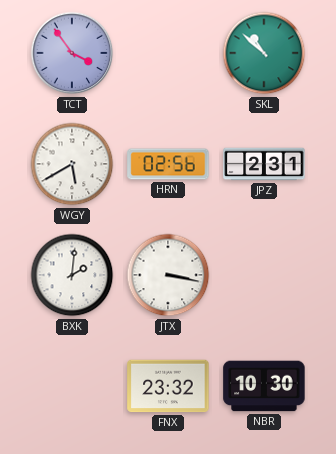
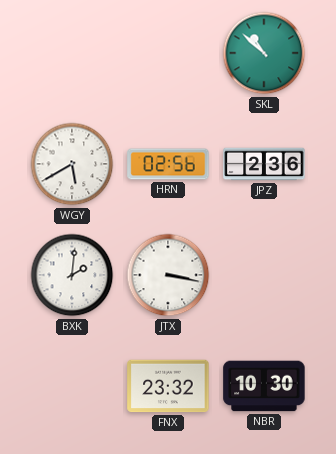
TCT: 3:54 -> none
JPZ: 2:31 -> 2:36
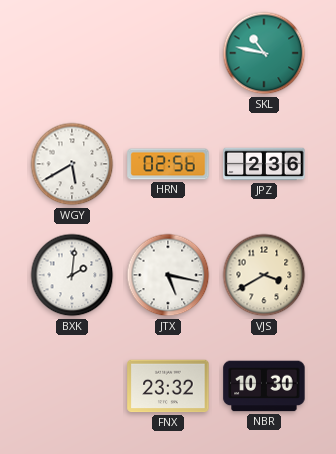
SKL: 10:52 -> 10:47
JTX: 3:17 -> 5:17
VJS: none -> 3:40
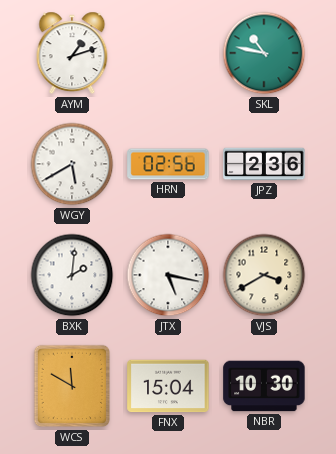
AYM: none -> 1:12
WCS: none -> 11:50
FNX: 23:32 -> 15:04
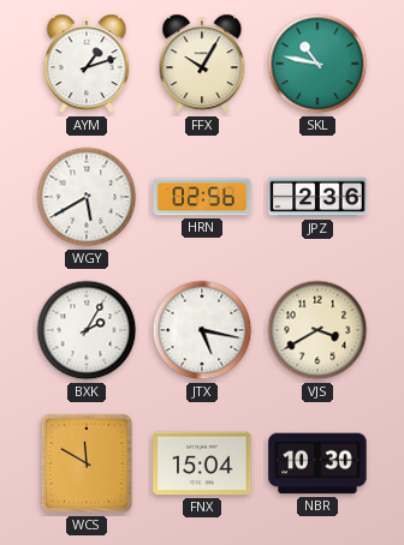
FFX: none -> 10:05
BXK: 2:01 -> 2:05
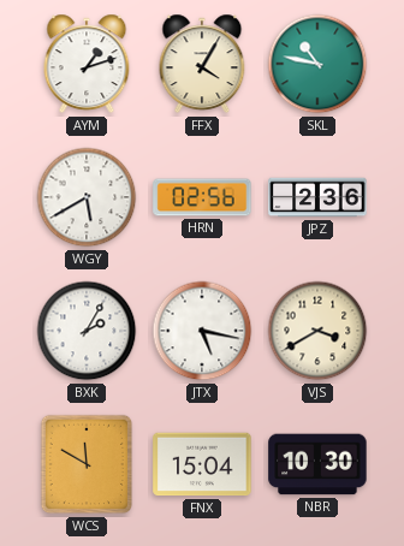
FFX: 10:05 -> 4:05
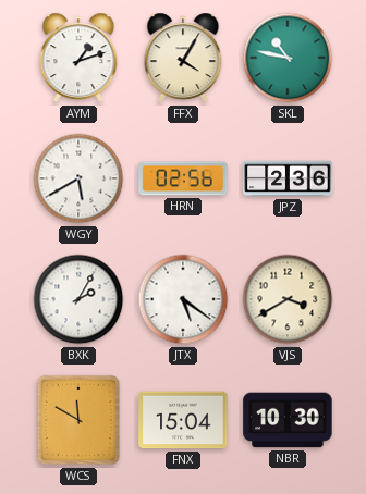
JTX: 5:17 -> 5:21
